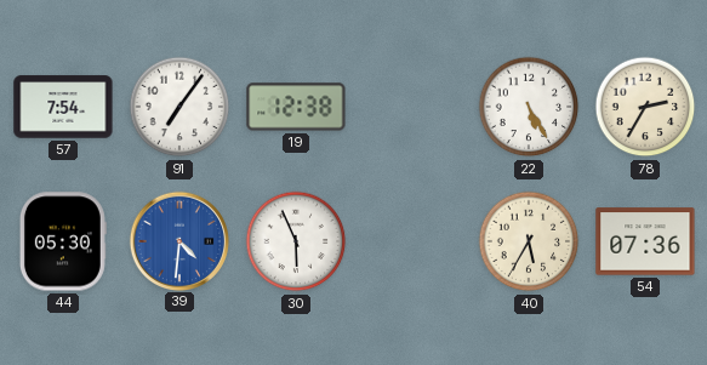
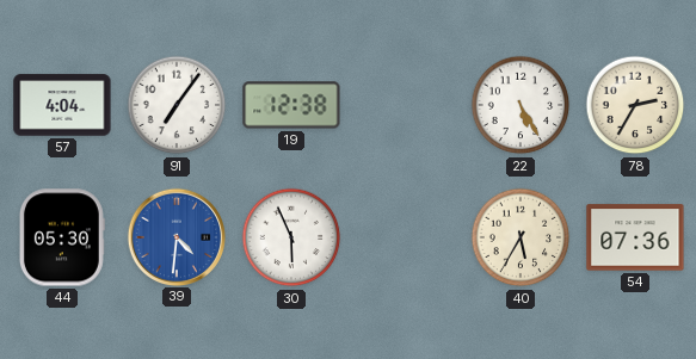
57: 7:54 -> 4:04
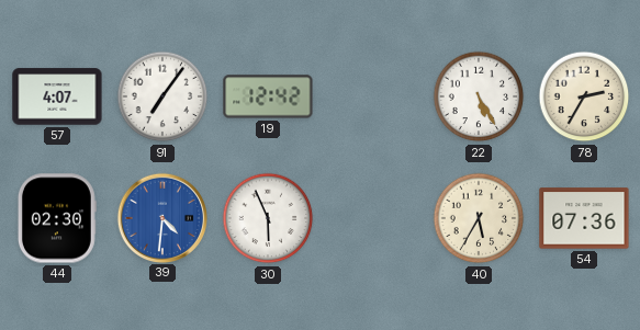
57: 4:04 -> 4:07
19: 12:38 -> 12:42
44: 05:30 -> 02:30
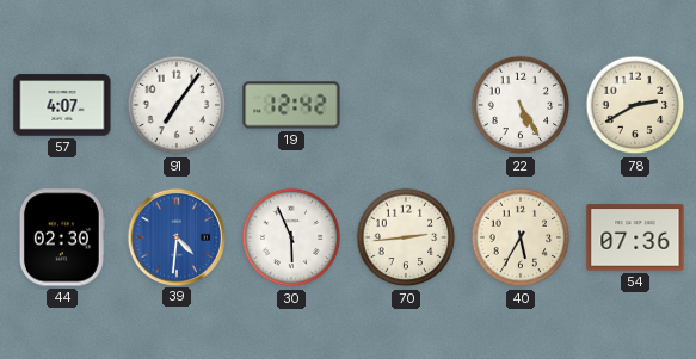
78: 2:35 -> 2:40
70: none -> 2:44
